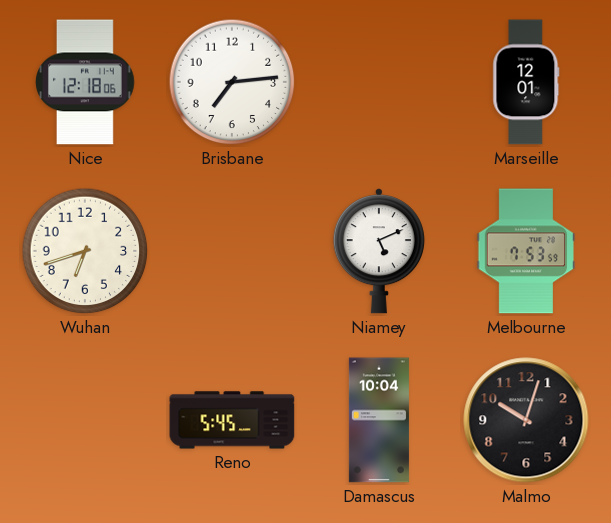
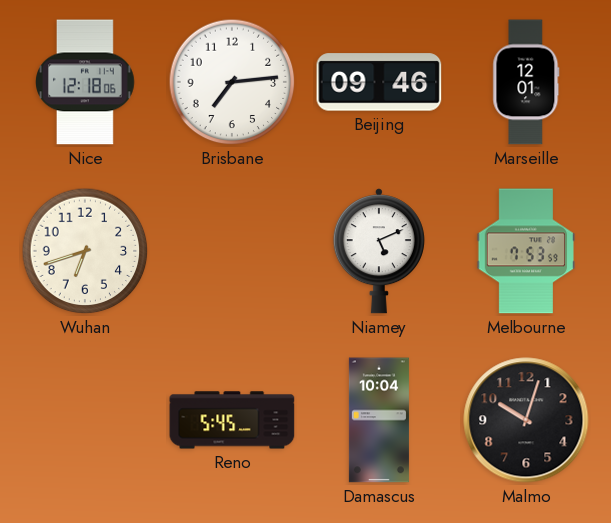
Beijing: none -> 09:46
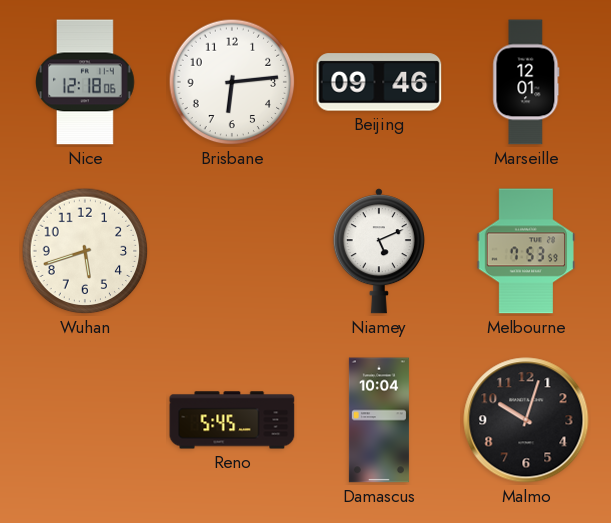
Brisbane: 7:14 -> 6:14
Wuhan: 6:42 -> 5:42
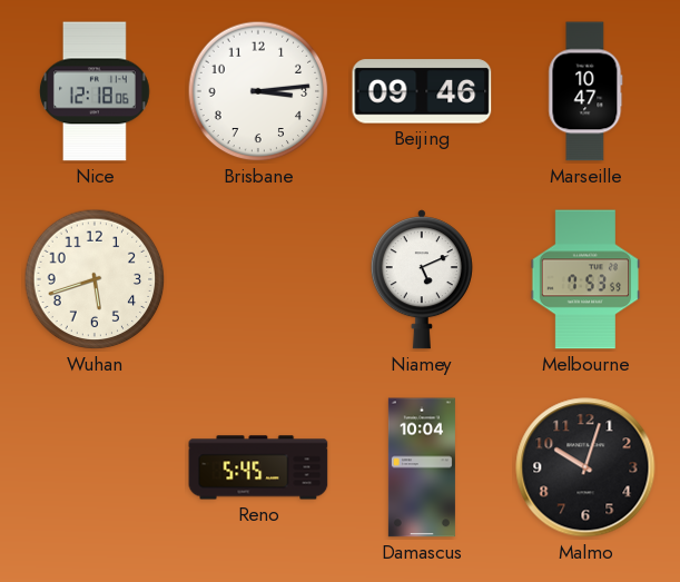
Brisbane: 6:14 -> 3:14
Marseille: 12:01 -> 10:47
